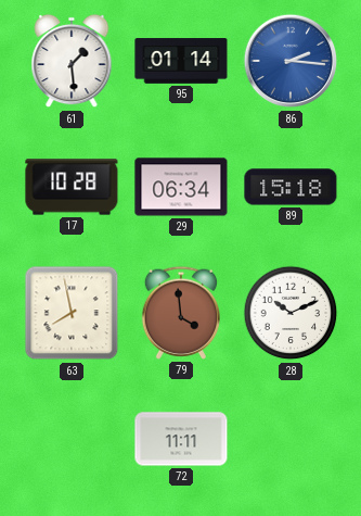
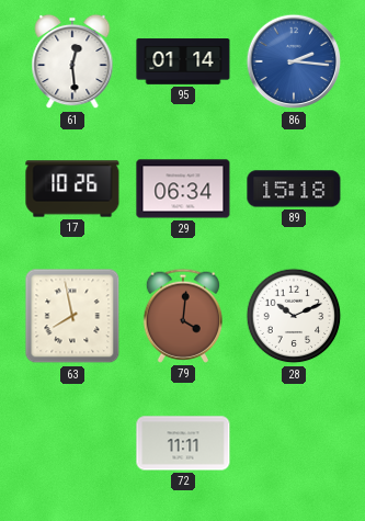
61: 1:29 -> 12:29
17: 10:28 -> 10:26
79: 3:59 -> 4:01
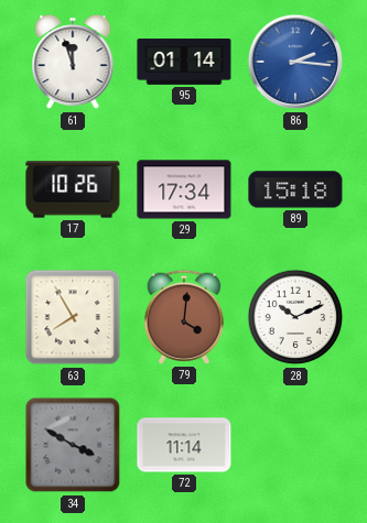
61: 12:29 -> 11:57
29: 06:34 -> 17:34
63: 7:58 -> 7:55
34: none -> 3:50
72: 11:11 -> 11:14
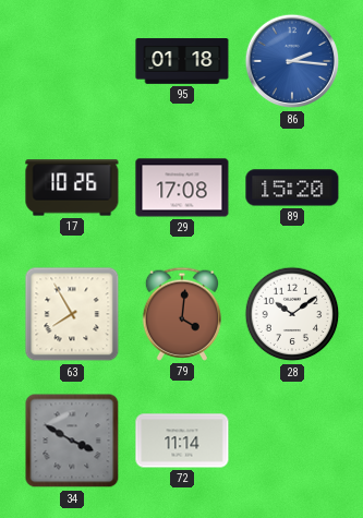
61: 11:57 -> none
95: 01:14 -> 01:18
29: 17:34 -> 17:08
89: 15:18 -> 15:20
28: 10:11 -> 10:09
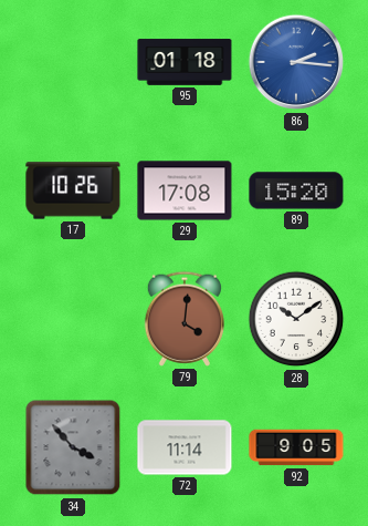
63: 7:55 -> none
34: 3:50 -> 3:53
92: none -> 9:05
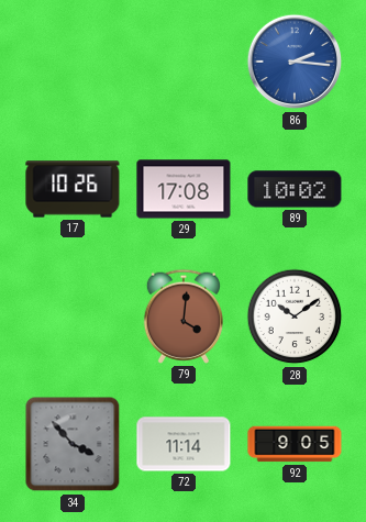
95: 01:18 -> none
89: 15:20 -> 10:02
